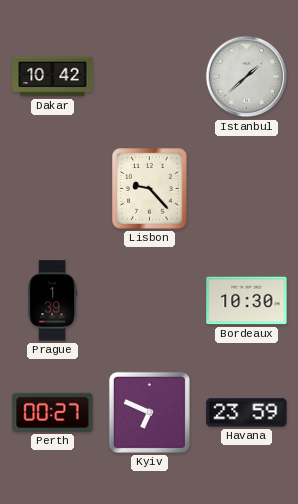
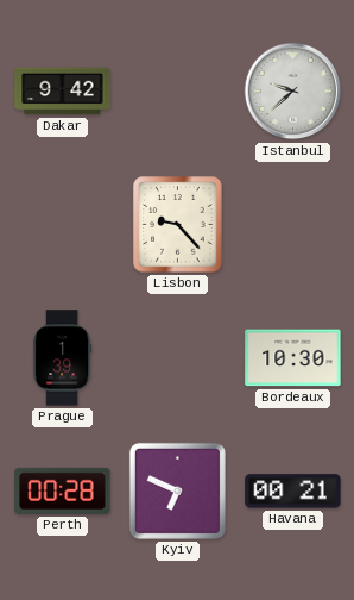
Dakar: 10:42 -> 9:42
Istanbul: 1:38 -> 9:38
Perth: 00:27 -> 00:28
Havana: 23:59 -> 00:21
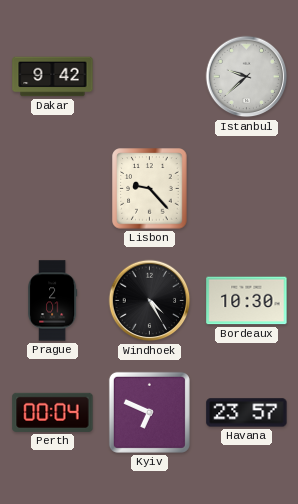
Prague: 1:39 -> 2:01
Windhoek: none -> 4:25
Perth: 00:28 -> 00:04
Havana: 00:21 -> 23:57
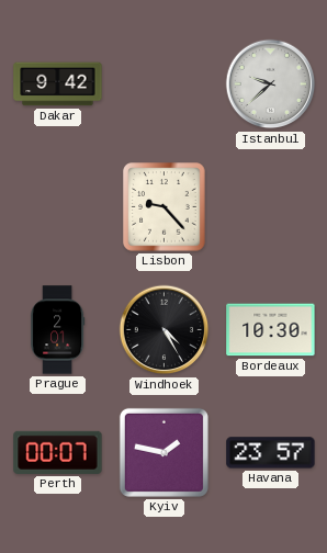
Perth: 00:04 -> 00:07
Kyiv: 6:49 -> 1:47
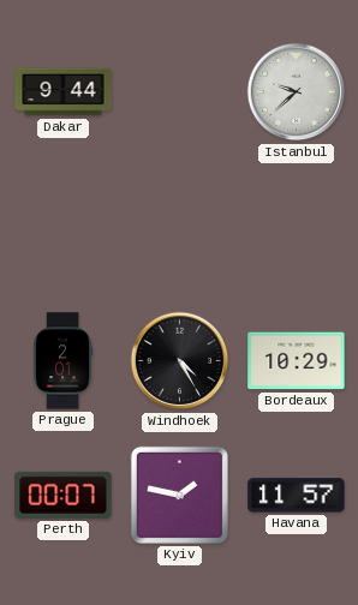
Dakar: 9:42 -> 9:44
Lisbon: 9:23 -> none
Bordeaux: 10:30 -> 10:29
Havana: 23:57 -> 11:57
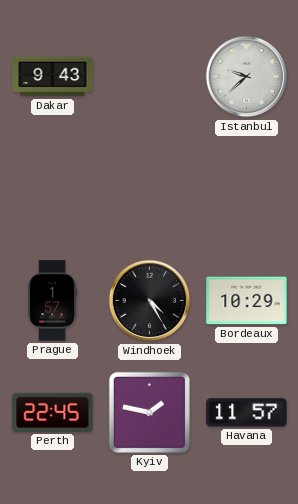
Dakar: 9:44 -> 9:43
Prague: 2:01 -> 1:57
Perth: 00:07 -> 22:45
